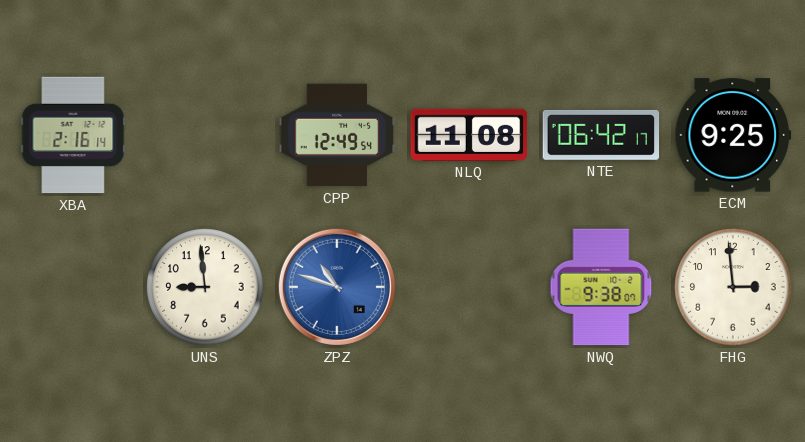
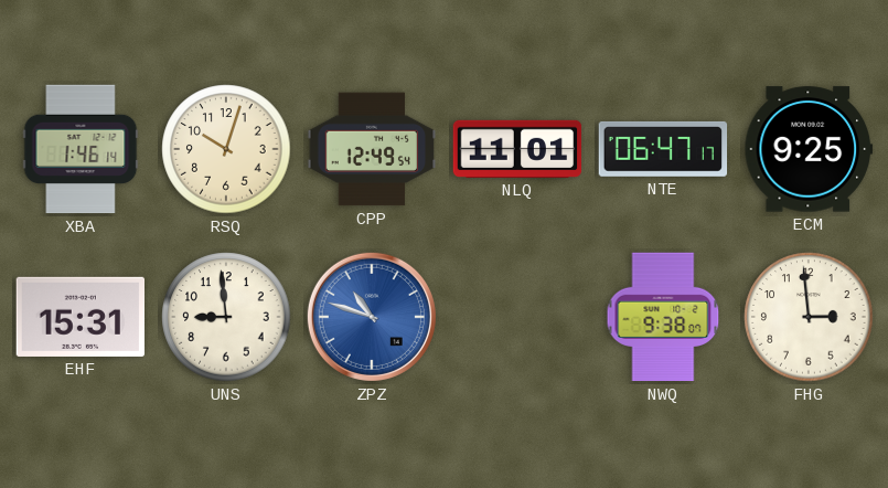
XBA: 2:16 -> 1:46
RSQ: none -> 10:03
NLQ: 11:08 -> 11:01
NTE: 06:42 -> 06:47
EHF: none -> 15:31
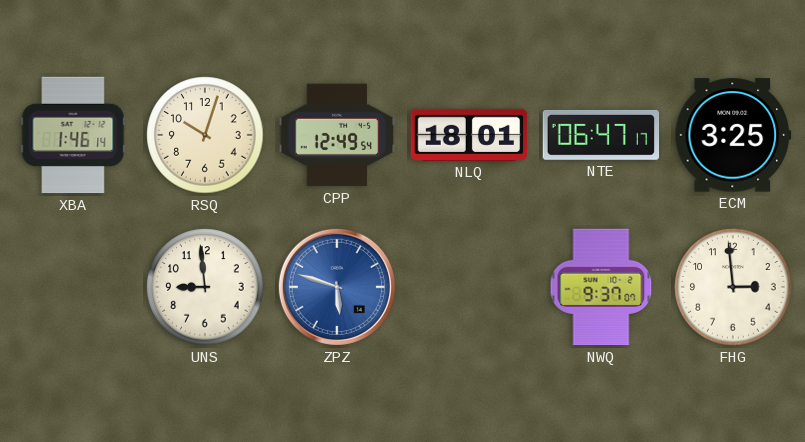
NLQ: 11:01 -> 18:01
ECM: 9:25 -> 3:25
EHF: 15:31 -> none
ZPZ: 10:48 -> 5:48
NWQ: 9:38 -> 9:37
